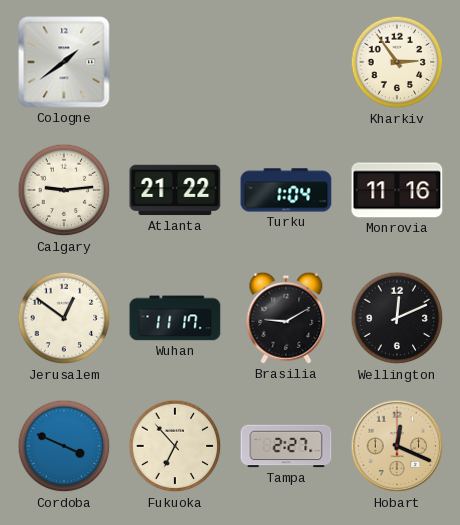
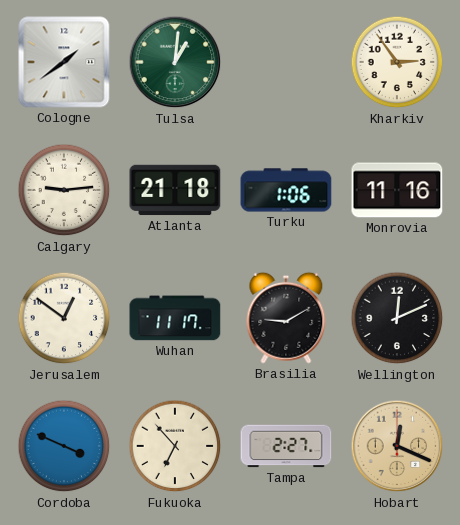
Tulsa: none -> 1:01
Atlanta: 21:22 -> 21:18
Turku: 1:04 -> 1:06
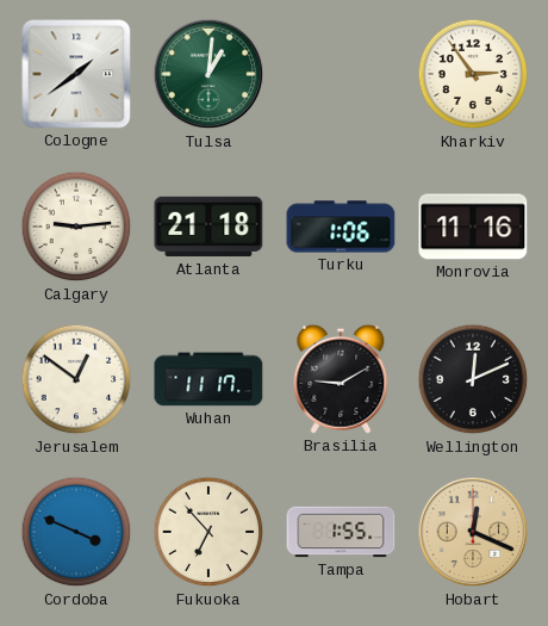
Tampa: 2:27 -> 1:55
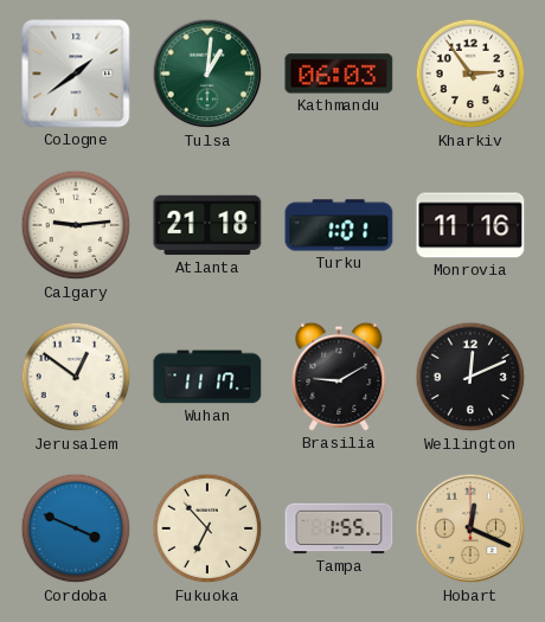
Kathmandu: none -> 06:03
Turku: 1:06 -> 1:01
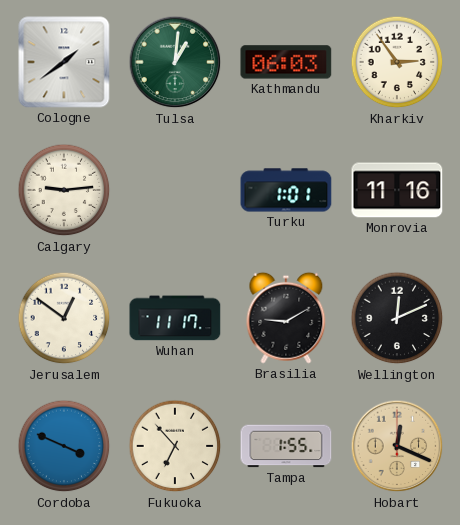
Atlanta: 21:18 -> none
